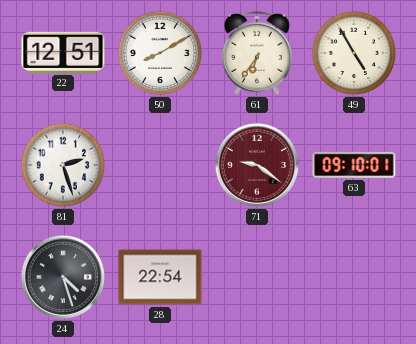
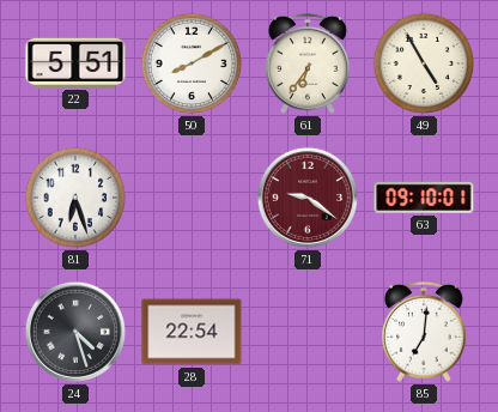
22: 12:51 -> 5:51
81: 2:27 -> 6:27
85: none -> 7:01
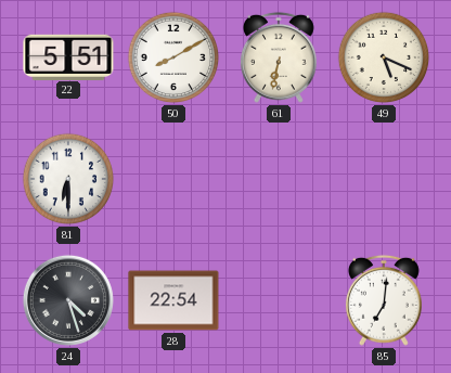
61: 6:36 -> 6:32
49: 4:55 -> 5:19
81: 6:27 -> 6:30
71: 9:21 -> none
63: 09:10 -> none
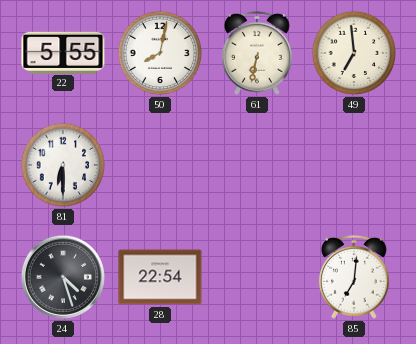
22: 5:51 -> 5:55
50: 8:10 -> 8:02
49: 5:19 -> 6:59
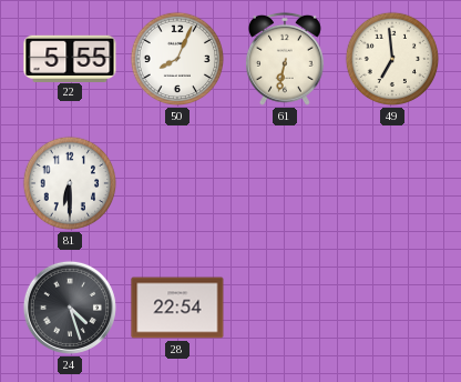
50: 8:02 -> 8:04
85: 7:01 -> none
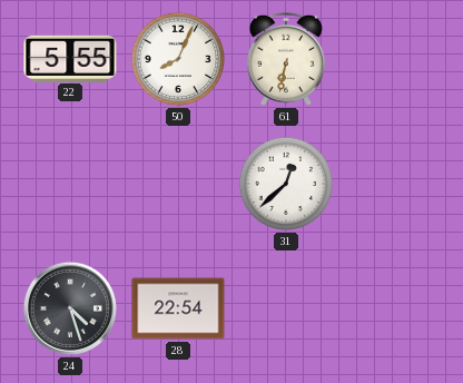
49: 6:59 -> none
81: 6:30 -> none
31: none -> 12:38
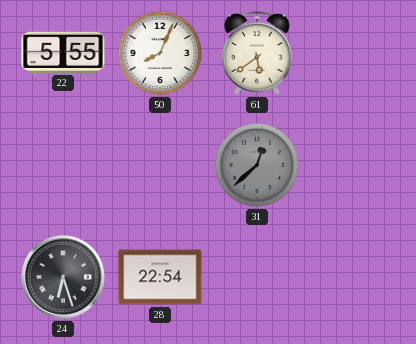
61: 6:32 -> 5:39
31 dial: white -> grey
24: 4:27 -> 6:27
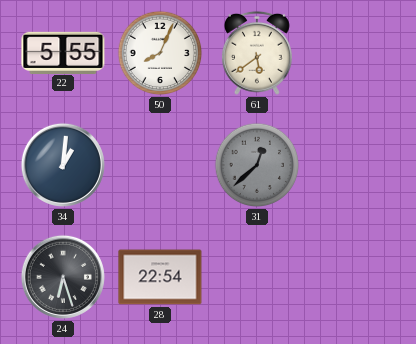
34: none -> 1:01
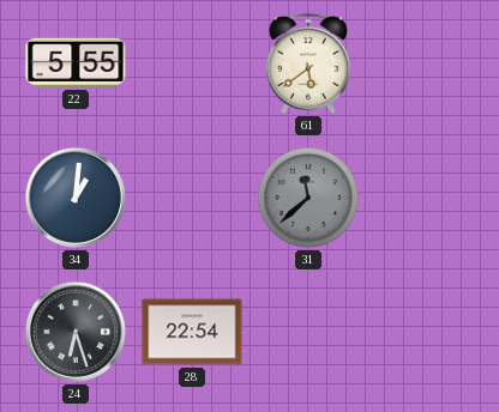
50: 8:04 -> none
31: 12:38 -> 11:38
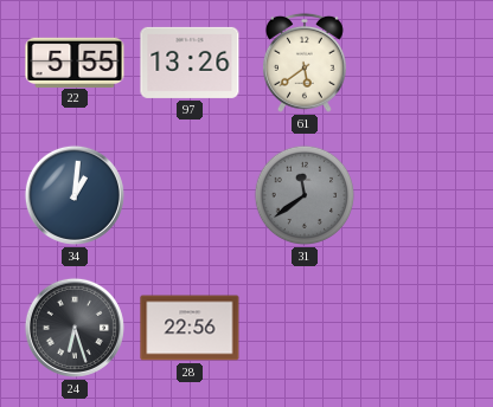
97: none -> 13:26
31: 11:38 -> 11:39
28: 22:54 -> 22:56
